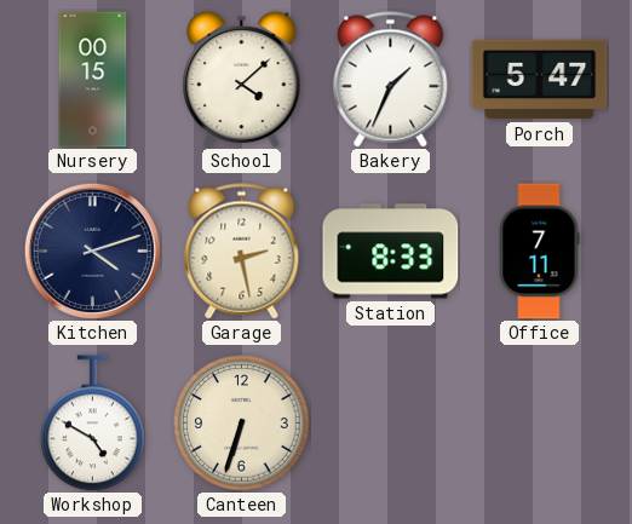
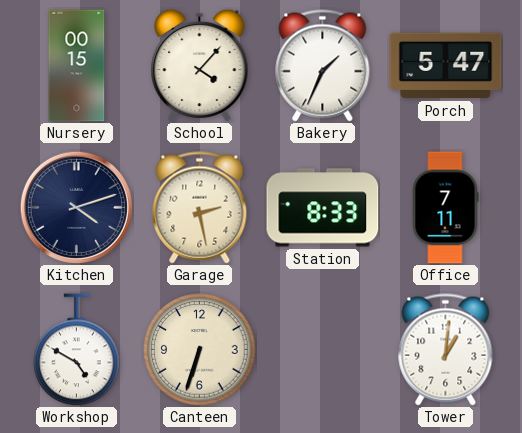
School: 4:08 -> 4:07
Tower: none -> 1:01
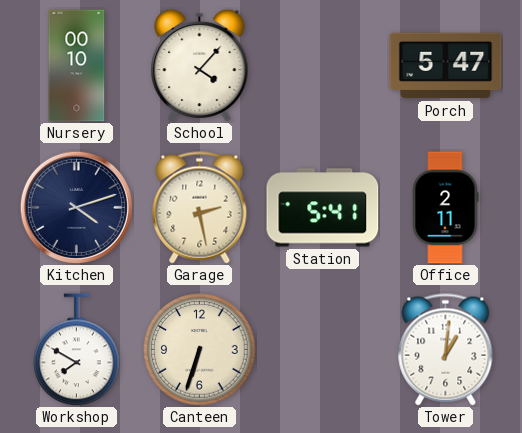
Nursery: 00:15 -> 00:10
Bakery: 1:34 -> none
Station: 8:33 -> 5:41
Office: 7:11 -> 2:11
Workshop: 4:50 -> 7:50
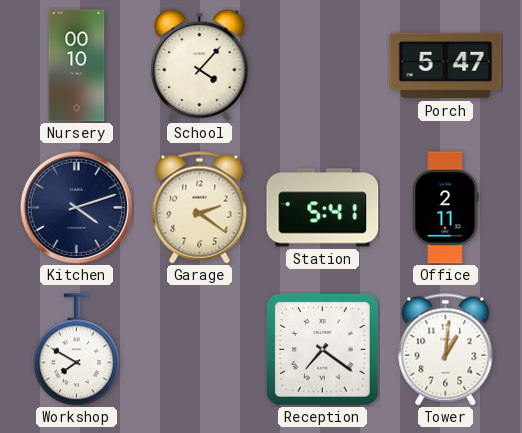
Garage: 2:28 -> 2:21
Canteen: 6:33 -> none
Reception: none -> 7:21
